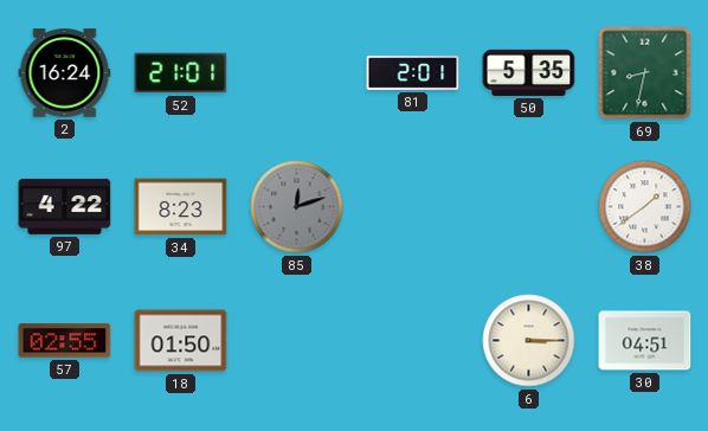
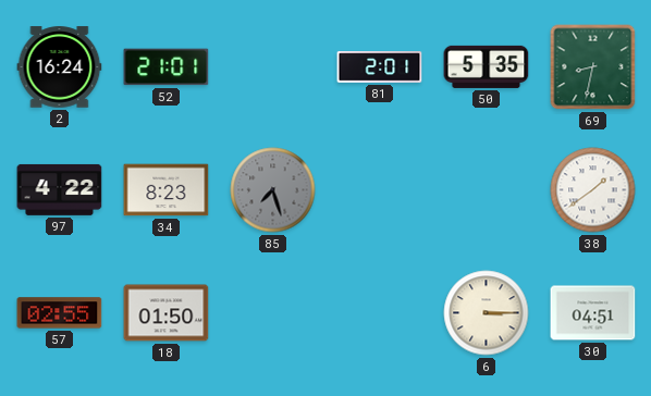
85: 12:12 -> 7:27
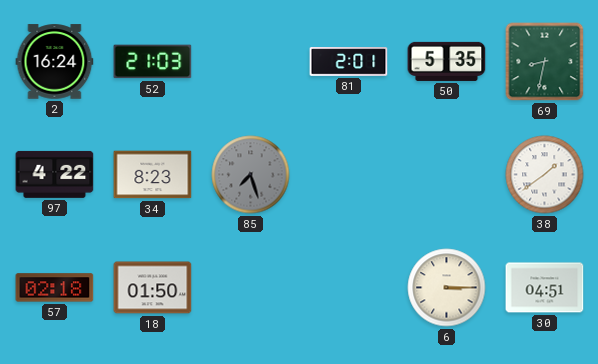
52: 21:01 -> 21:03
57: 02:55 -> 02:18
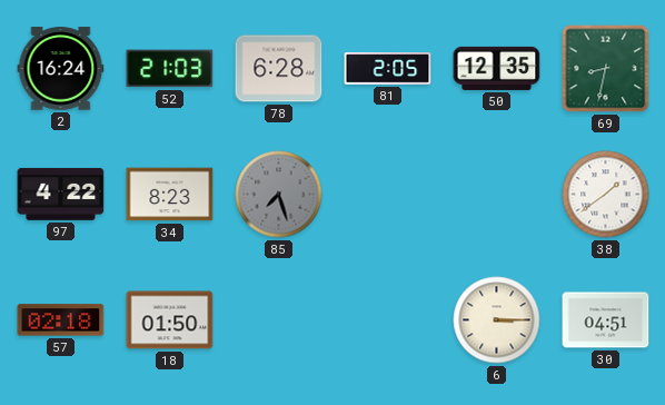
78: none -> 6:28
81: 2:01 -> 2:05
50: 5:35 -> 12:35
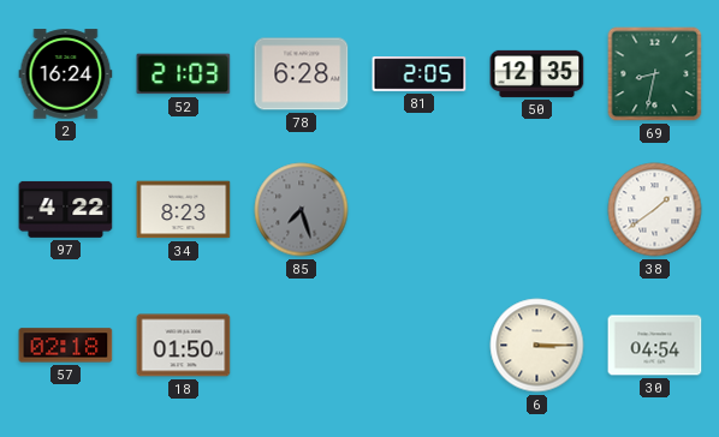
30: 04:51 -> 04:54
